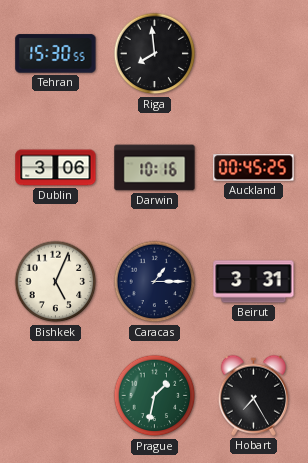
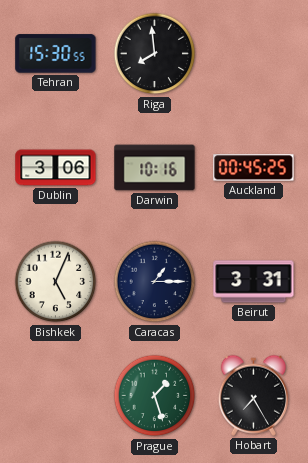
Prague: 1:32 -> 1:27
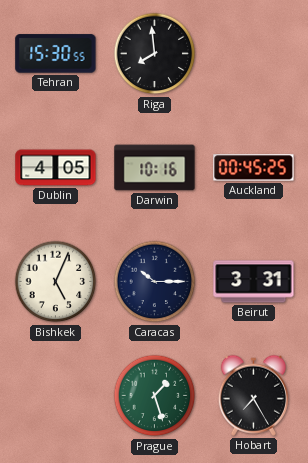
Dublin: 3:06 -> 4:05
Caracas: 1:15 -> 10:15
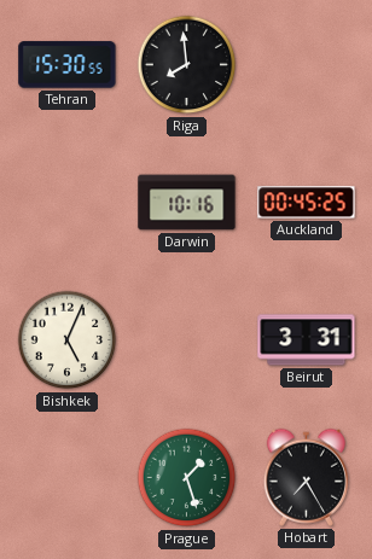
Dublin: 4:05 -> none
Caracas: 10:15 -> none
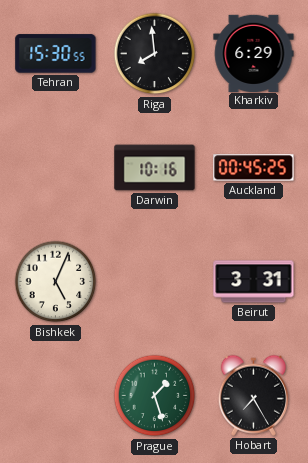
Kharkiv: none -> 6:29
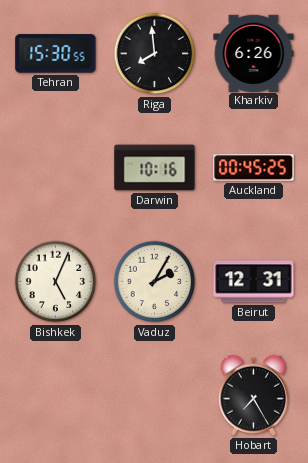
Kharkiv: 6:29 -> 6:26
Vaduz: none -> 2:05
Beirut: 3:31 -> 12:31
Prague: 1:27 -> none
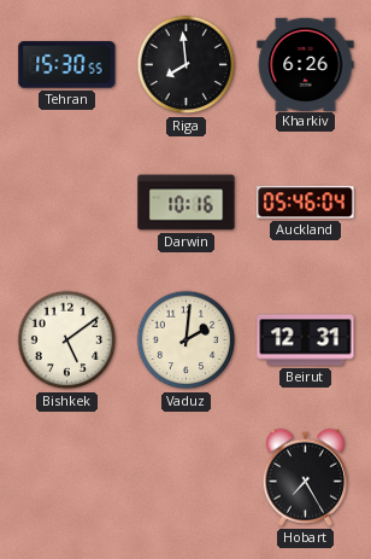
Auckland: 00:45 -> 05:46
Bishkek: 5:04 -> 5:09
Vaduz: 2:05 -> 2:01
